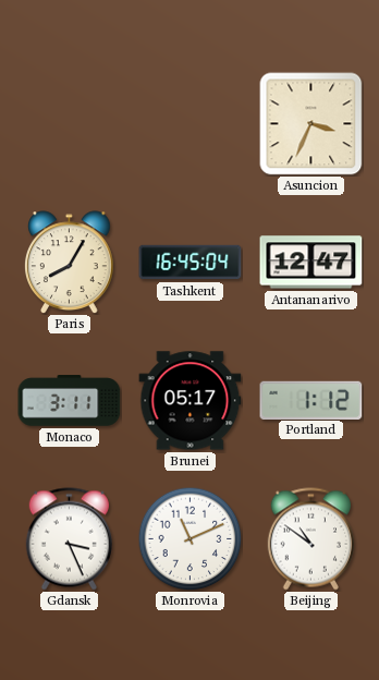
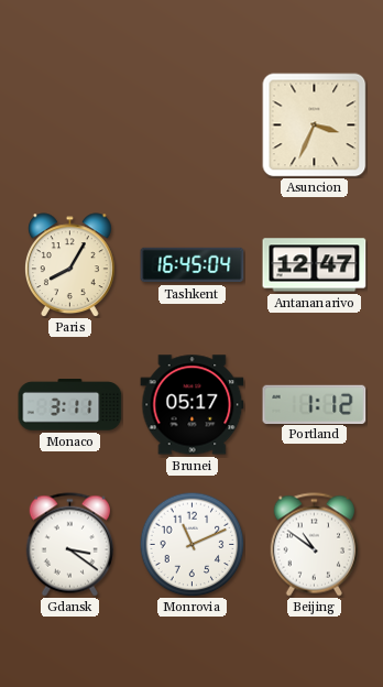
Gdansk: 3:26 -> 3:21
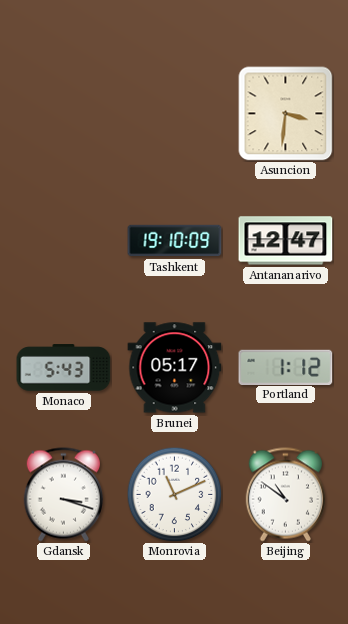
Asuncion: 3:34 -> 3:31
Paris: 8:05 -> none
Tashkent: 16:45 -> 19:10
Monaco: 3:11 -> 5:43
Gdansk: 3:21 -> 3:18
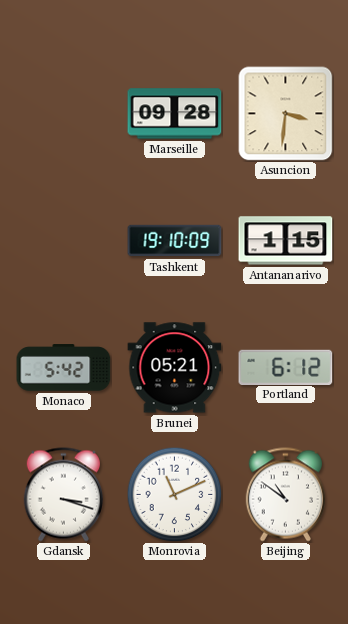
Marseille: none -> 09:28
Antananarivo: 12:47 -> 1:15
Monaco: 5:43 -> 5:42
Brunei: 05:17 -> 05:21
Portland: 1:12 -> 6:12
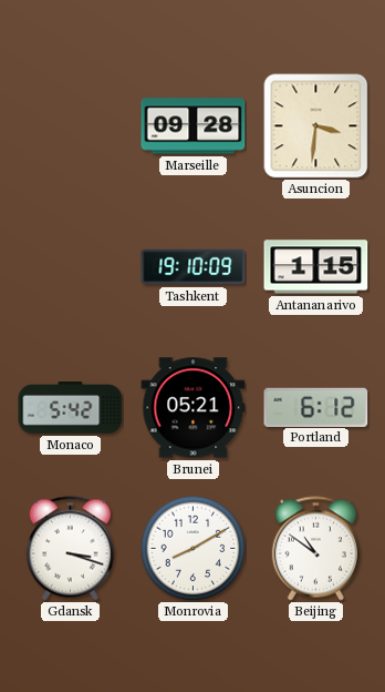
Monrovia: 11:11 -> 8:10
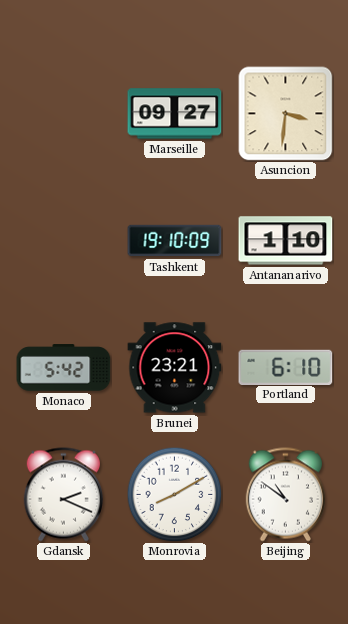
Marseille: 09:28 -> 09:27
Antananarivo: 1:15 -> 1:10
Brunei: 05:21 -> 23:21
Portland: 6:12 -> 6:10
Gdansk: 3:18 -> 2:19
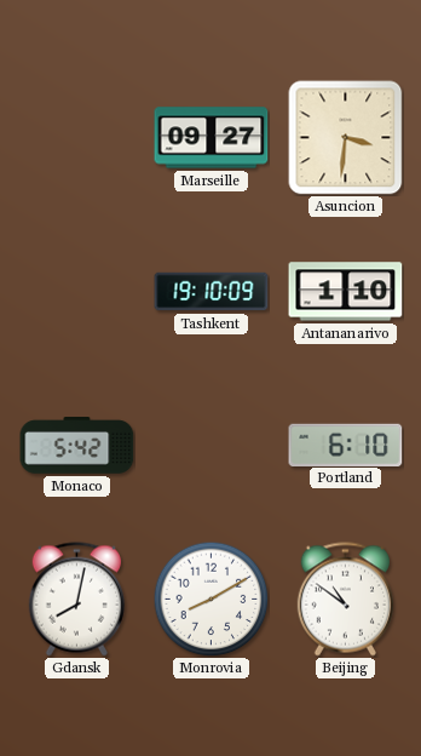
Brunei: 23:21 -> none
Gdansk: 2:19 -> 8:02
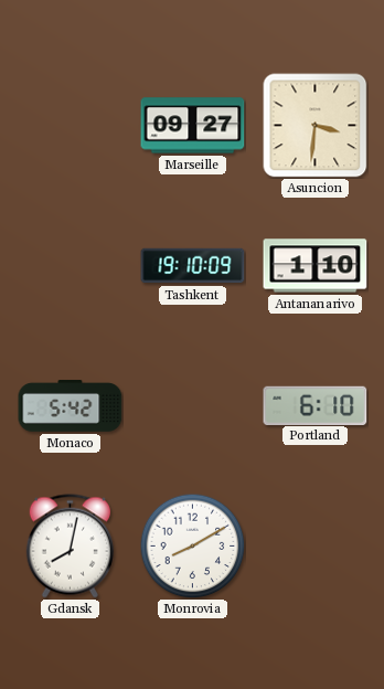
Beijing: 10:51 -> none
